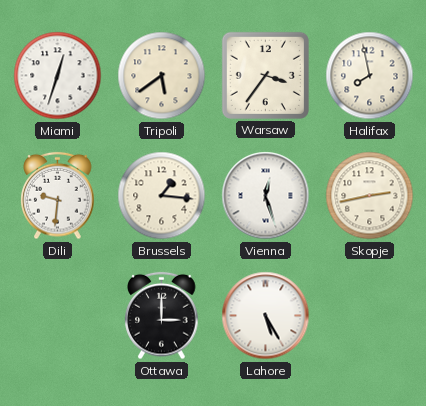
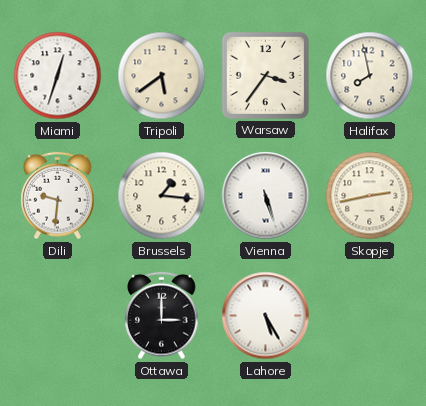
Vienna: 12:27 -> 5:27
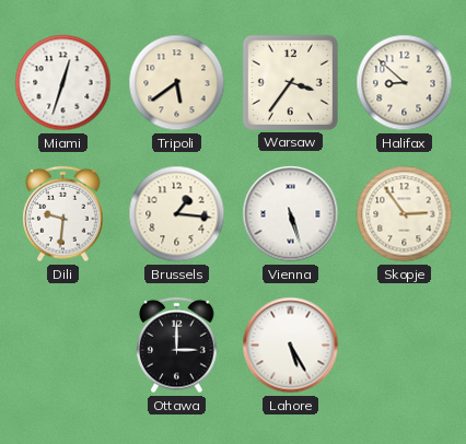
Halifax: 7:58 -> 8:52
Skopje: 2:43 -> 2:54
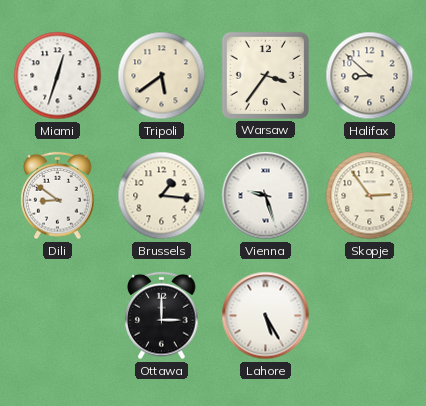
Dili: 9:31 -> 8:51
Vienna: 5:27 -> 9:27
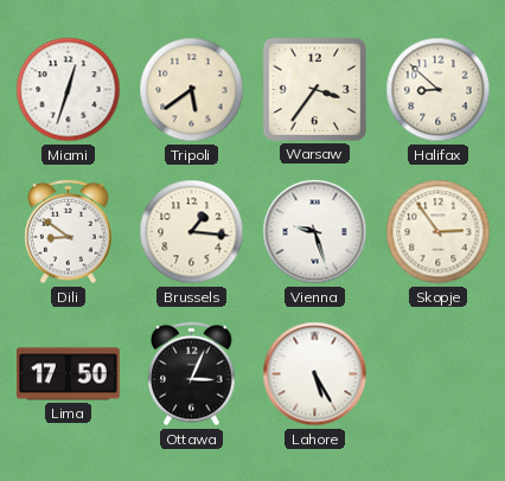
Lima: none -> 17:50
Ottawa: 3:00 -> 3:04
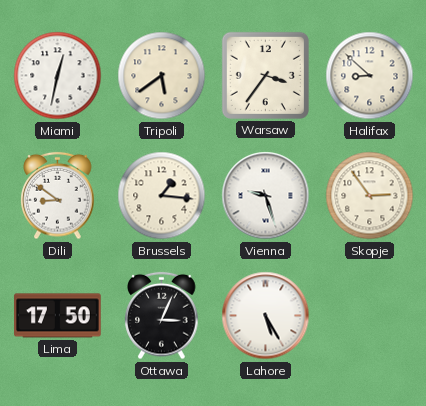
Miami: 12:33 -> 12:32
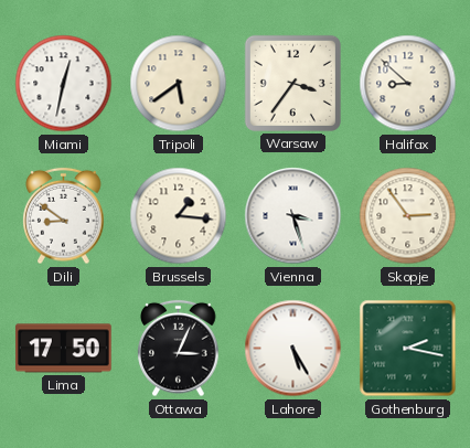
Vienna: 9:27 -> 3:27
Gothenburg: none -> 2:17
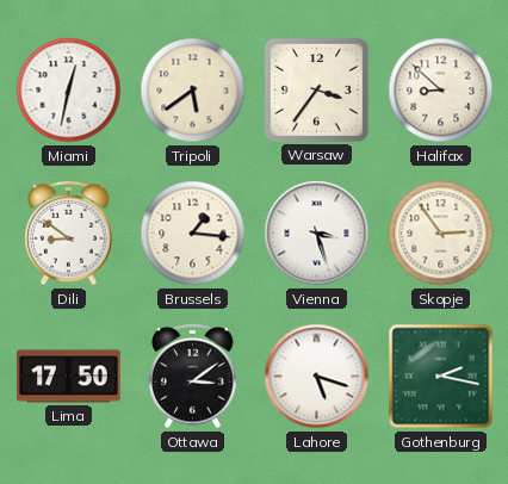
Ottawa: 3:04 -> 3:09
Lahore: 5:25 -> 5:18
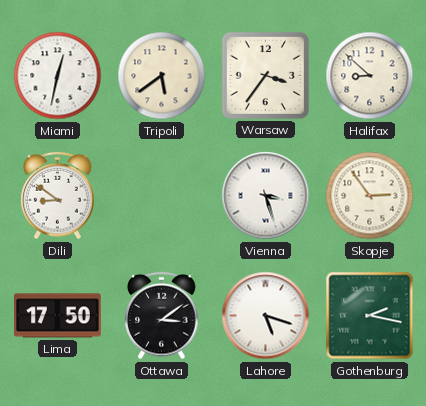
Brussels: 1:16 -> none
